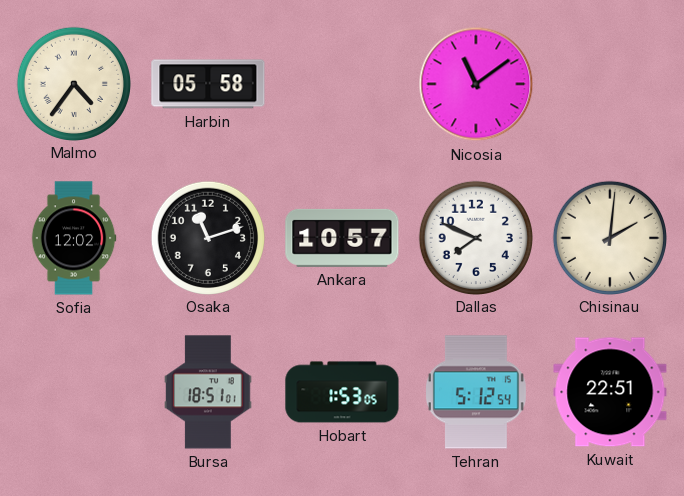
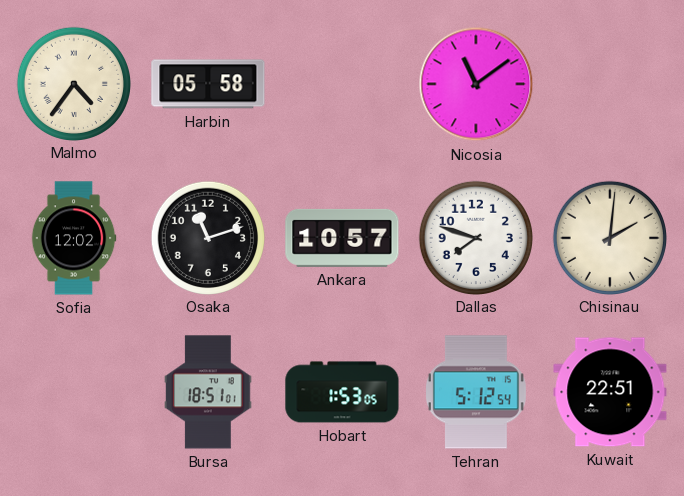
Dallas: 7:49 -> 7:48
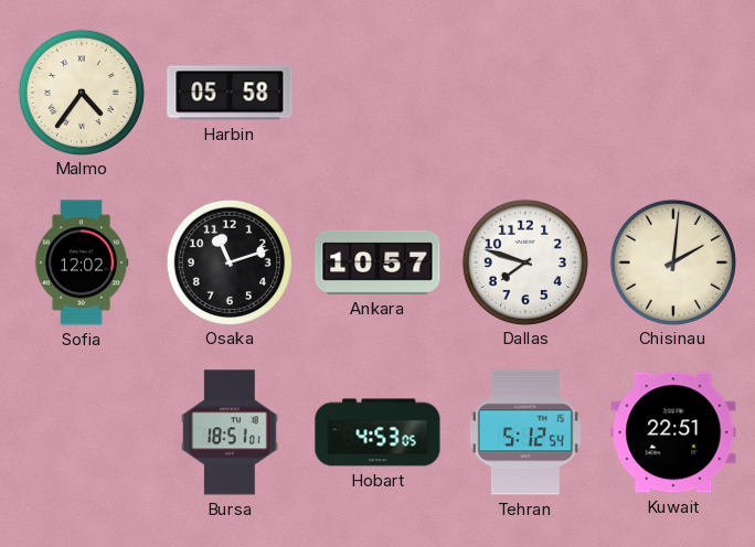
Nicosia: 11:09 -> none
Hobart: 1:53 -> 4:53
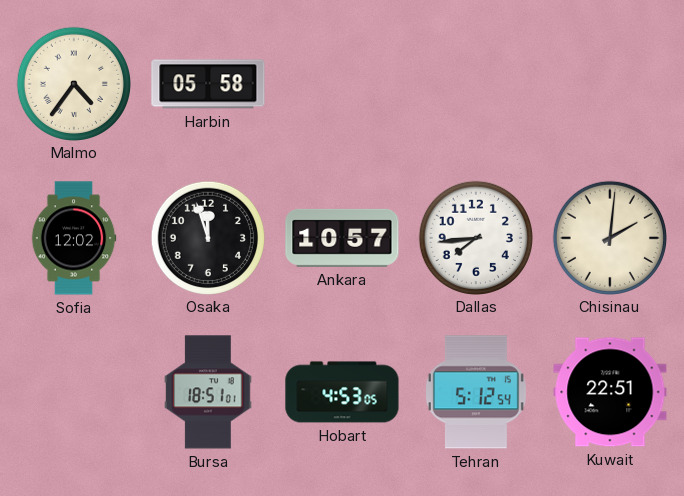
Osaka: 11:12 -> 11:57
Dallas: 7:48 -> 7:44
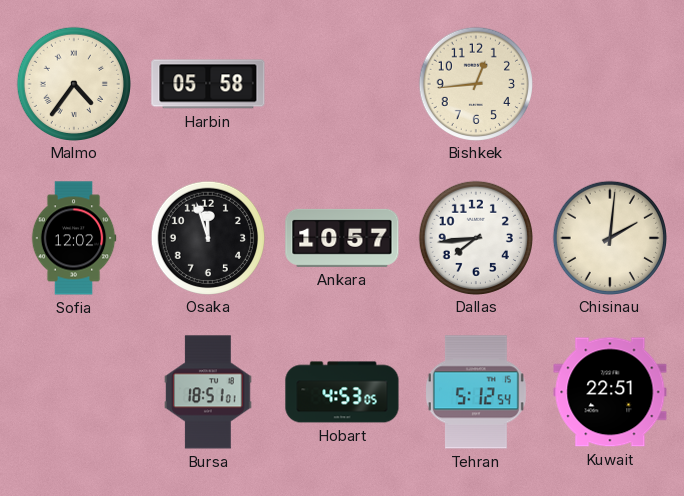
Bishkek: none -> 12:44
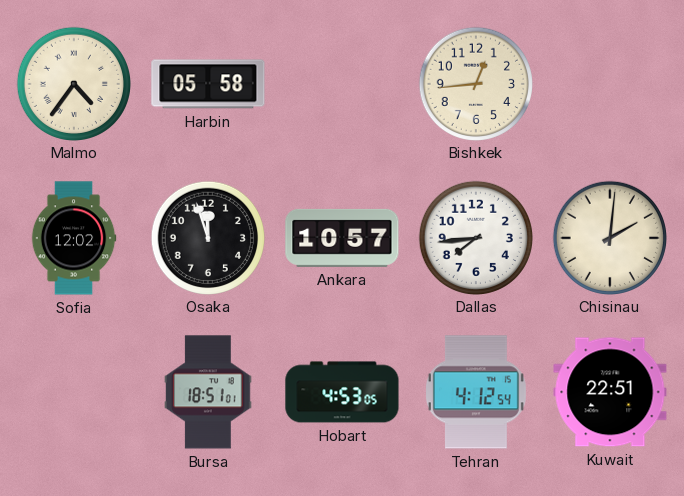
Tehran: 5:12 -> 4:12
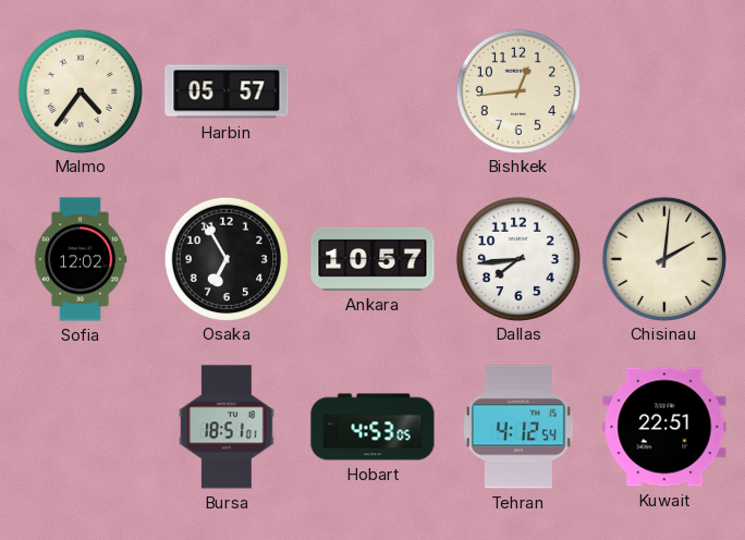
Harbin: 05:58 -> 05:57
Osaka: 11:57 -> 6:55
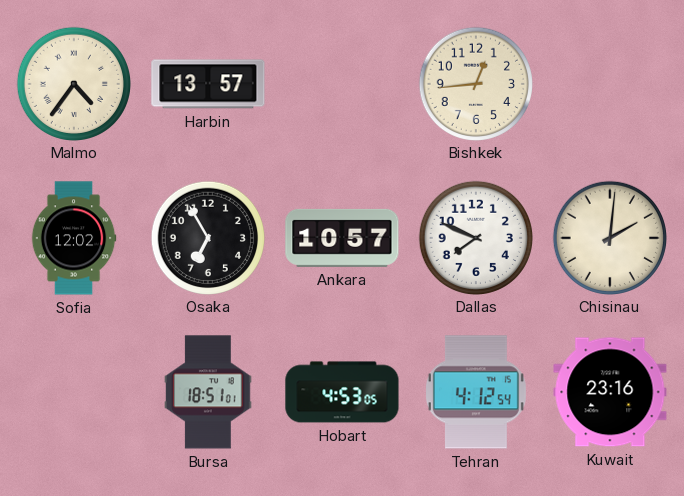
Harbin: 05:57 -> 13:57
Dallas: 7:44 -> 7:49
Kuwait: 22:51 -> 23:16
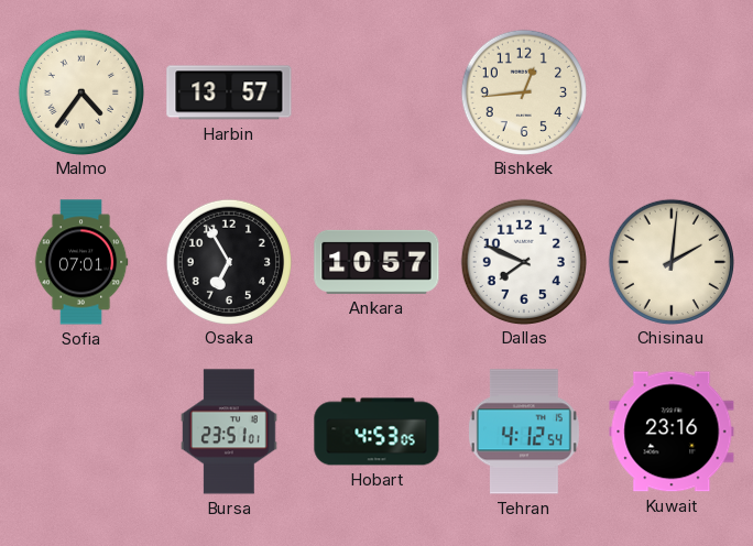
Sofia: 12:02 -> 07:01
Bursa: 18:51 -> 23:51
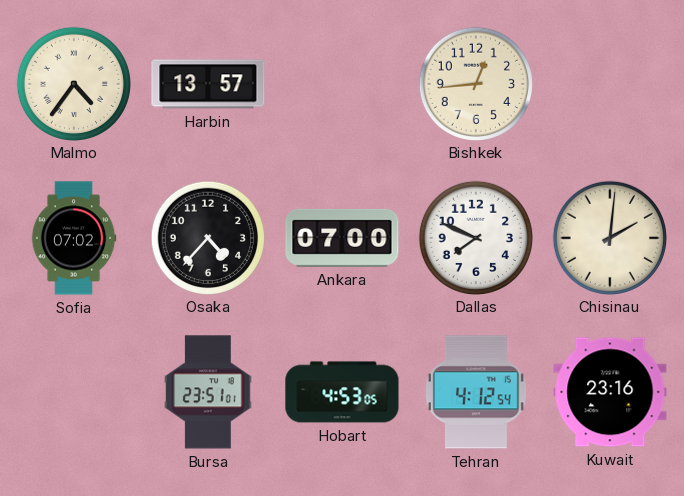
Sofia: 07:01 -> 07:02
Osaka: 6:55 -> 4:37
Ankara: 10:57 -> 07:00
